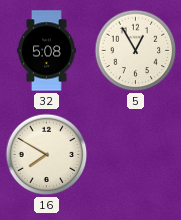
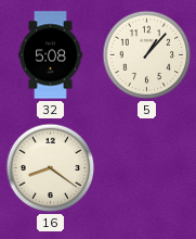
5: 12:55 -> 1:07
16: 7:50 -> 8:21
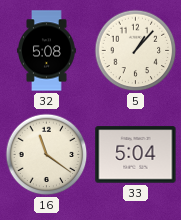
16: 8:21 -> 11:21
33: none -> 5:04
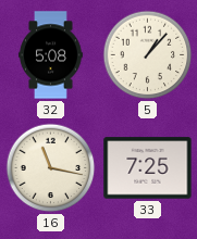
16: 11:21 -> 11:17
33: 5:04 -> 7:25
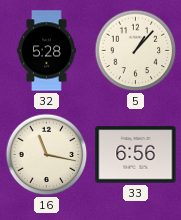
32: 5:08 -> 5:28
33: 7:25 -> 6:56
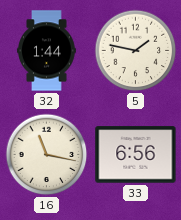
32: 5:28 -> 1:44
5: 1:07 -> 1:47
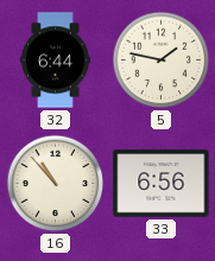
32: 1:44 -> 6:44
16: 11:17 -> 10:53
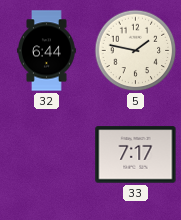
16: 10:53 -> none
33: 6:56 -> 7:17
